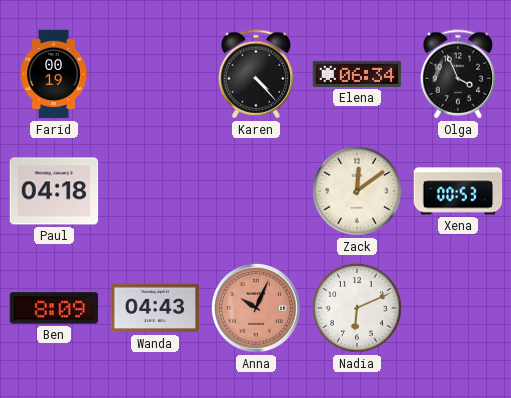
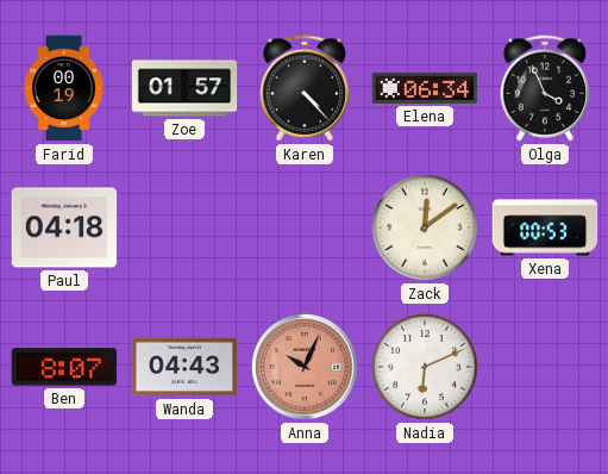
Zoe: none -> 01:57
Ben: 8:09 -> 8:07
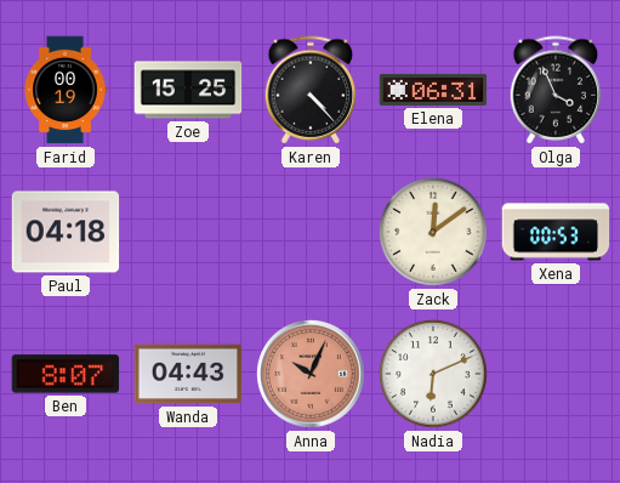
Zoe: 01:57 -> 15:25
Elena: 06:34 -> 06:31
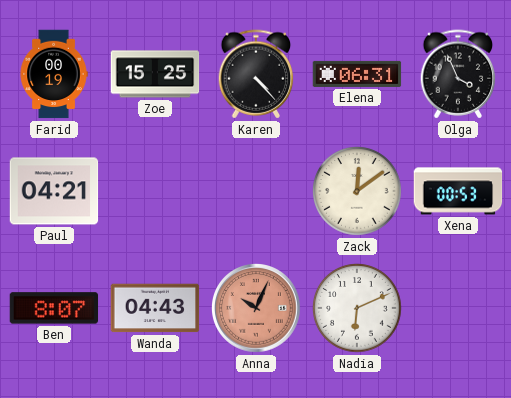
Paul: 04:18 -> 04:21
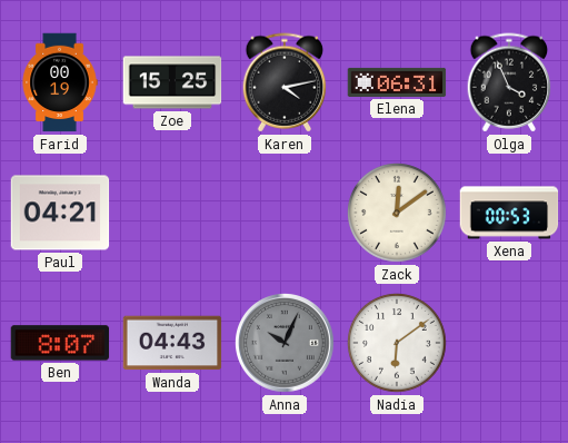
Karen: 4:23 -> 4:13
Anna dial: salmon -> grey
Nadia: 6:11 -> 6:09
